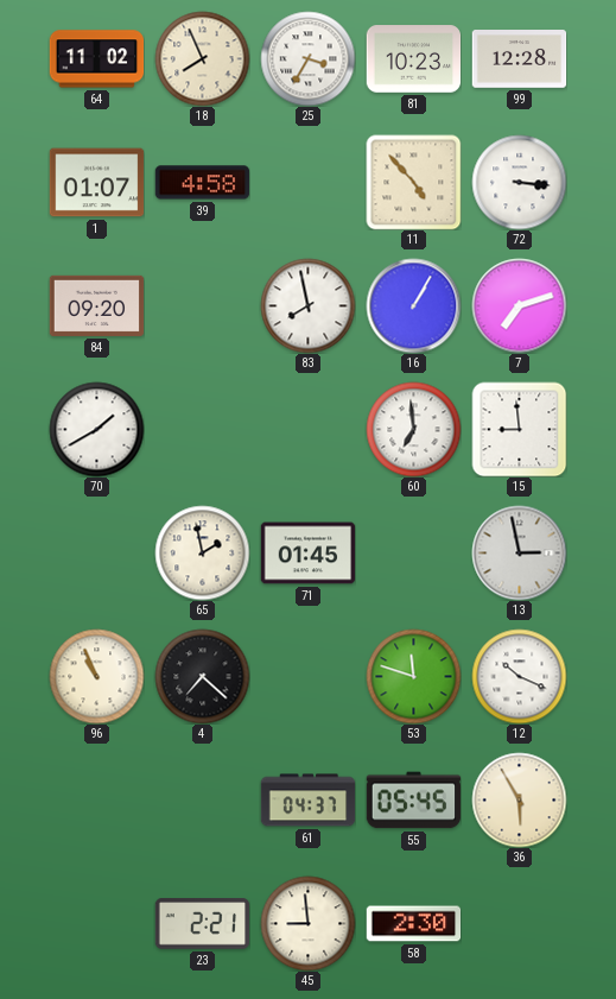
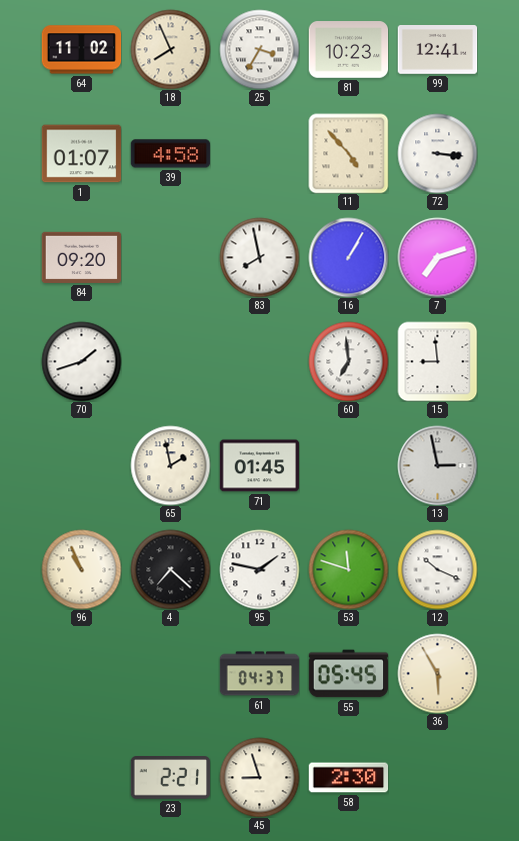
99: 12:28 -> 12:41
70: 1:40 -> 1:42
95: none -> 1:47
45: 8:59 -> 8:57
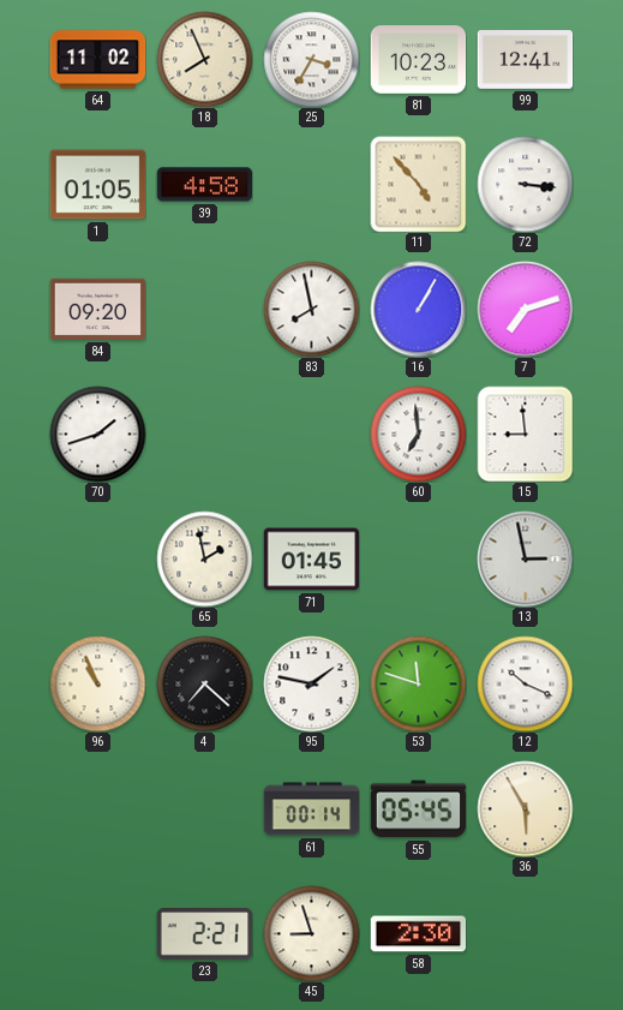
1: 01:07 -> 01:05
61: 04:37 -> 00:14
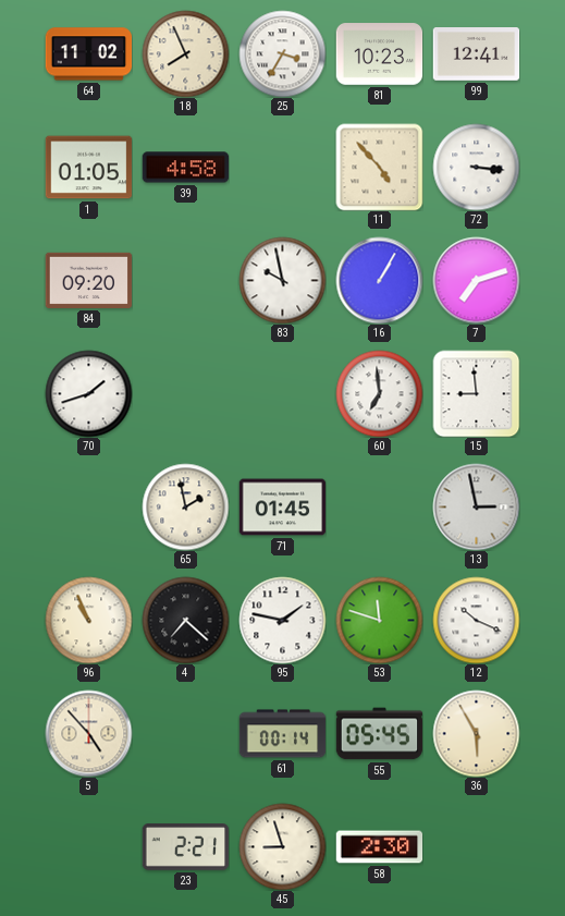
83: 7:58 -> 9:58
5: none -> 4:53
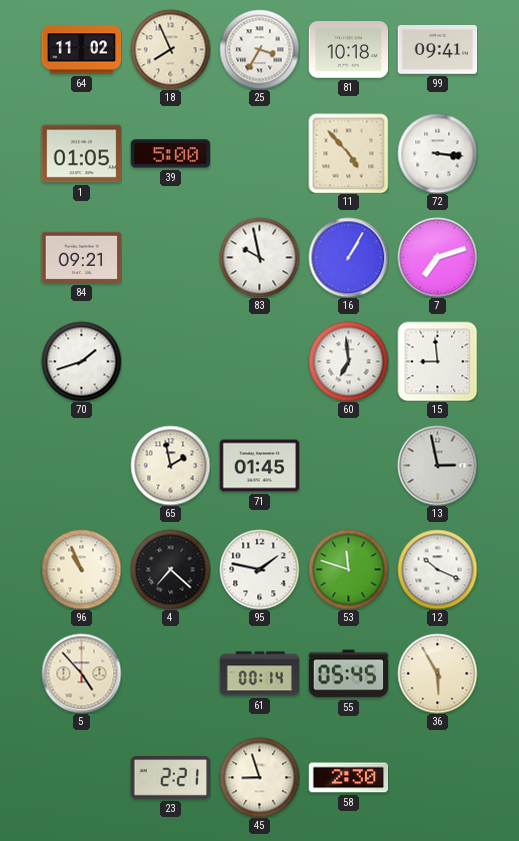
81: 10:23 -> 10:18
99: 12:41 -> 09:41
39: 4:58 -> 5:00
84: 09:20 -> 09:21
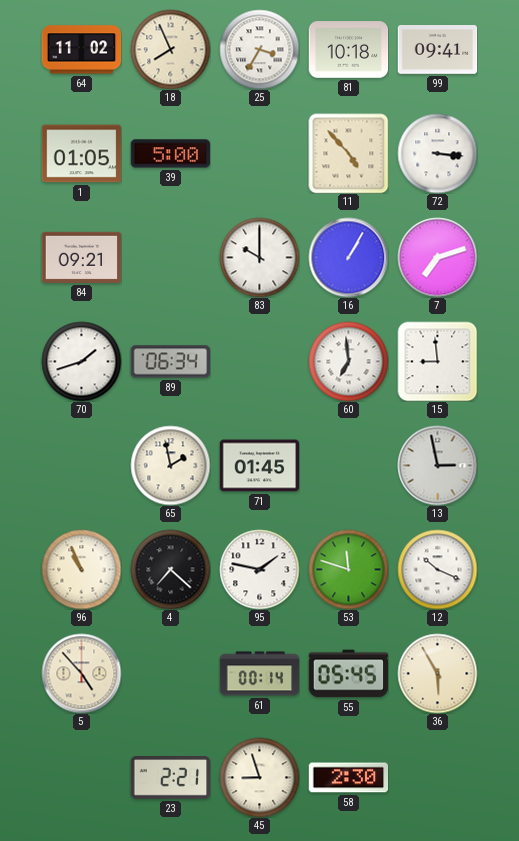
83: 9:58 -> 10:00
89: none -> 06:34
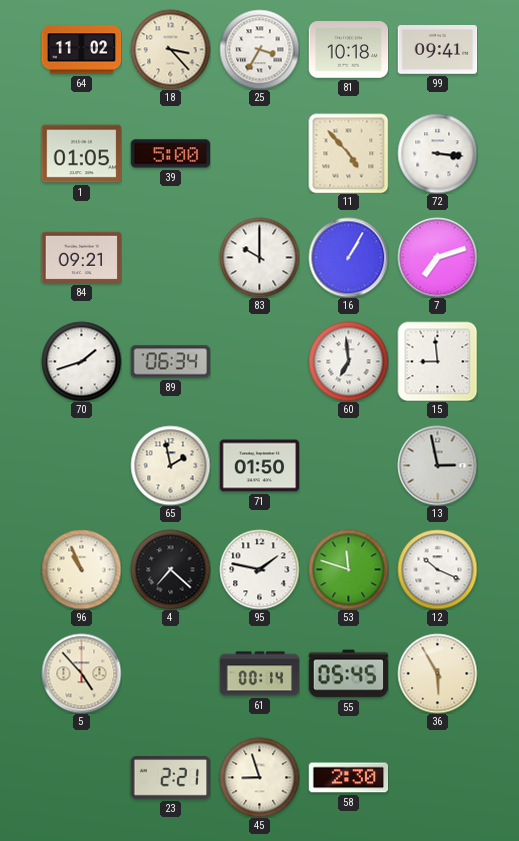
18: 7:56 -> 3:23
71: 01:45 -> 01:50
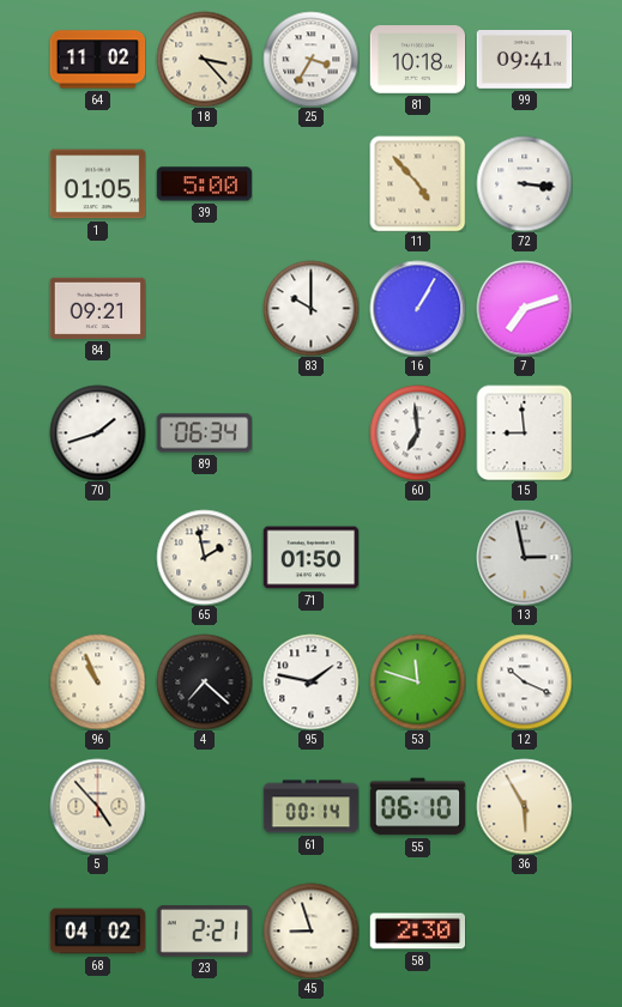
55: 05:45 -> 06:10
68: none -> 04:02
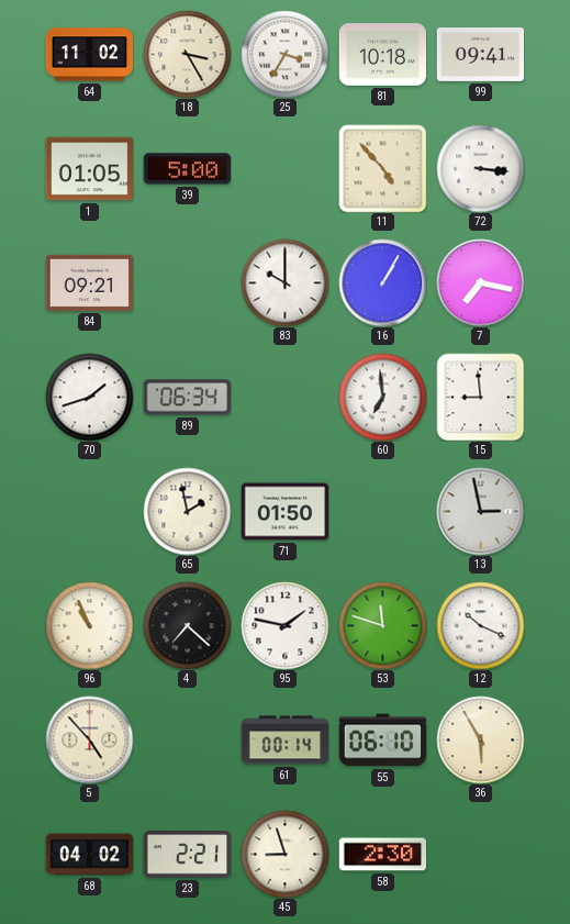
18: 3:23 -> 3:25
7: 7:12 -> 7:17
